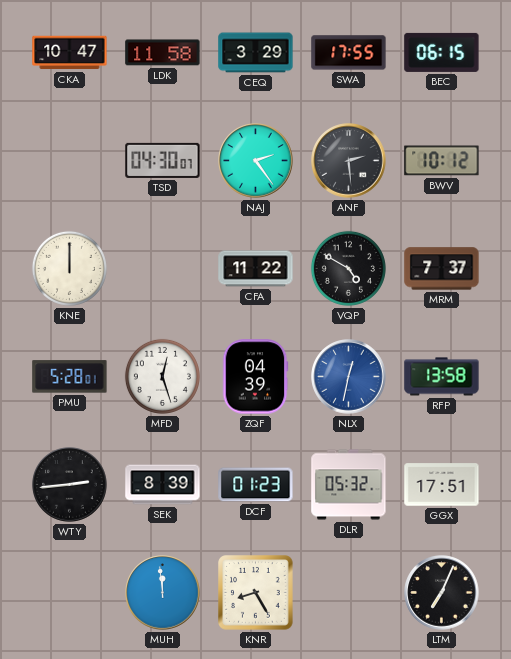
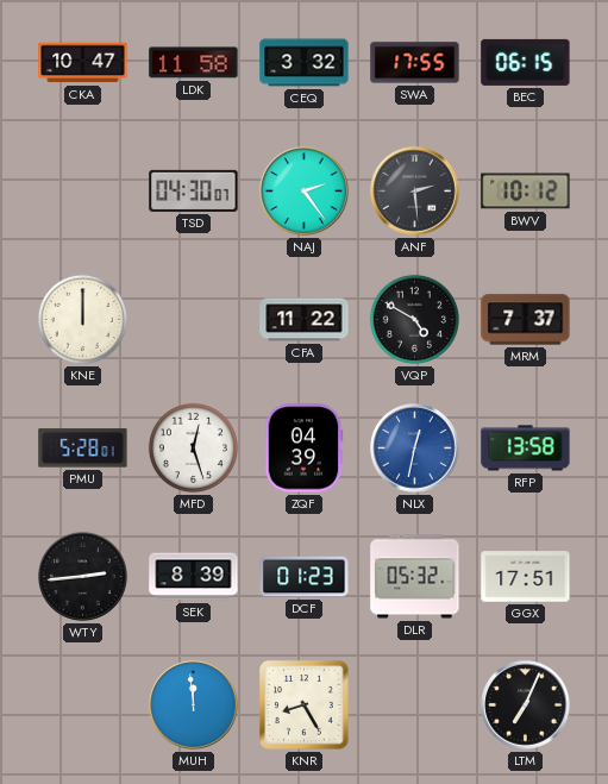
CEQ: 3:29 -> 3:32
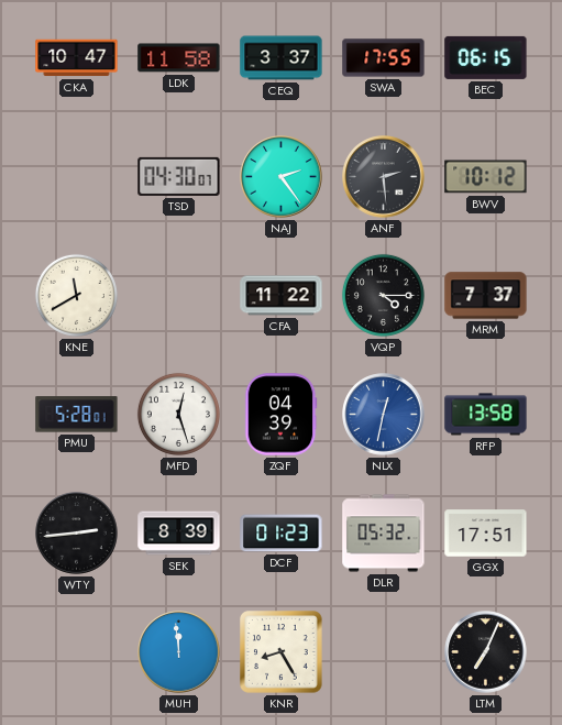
CEQ: 3:32 -> 3:37
KNE: 12:00 -> 11:40
VQP: 4:50 -> 4:15
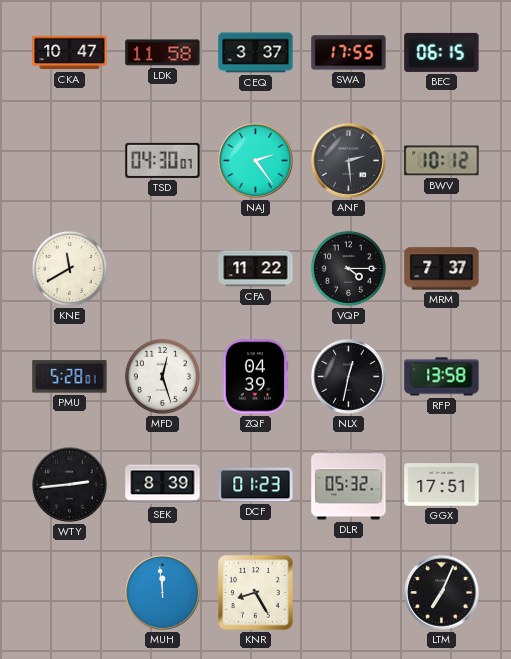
NLX dial: blue -> black
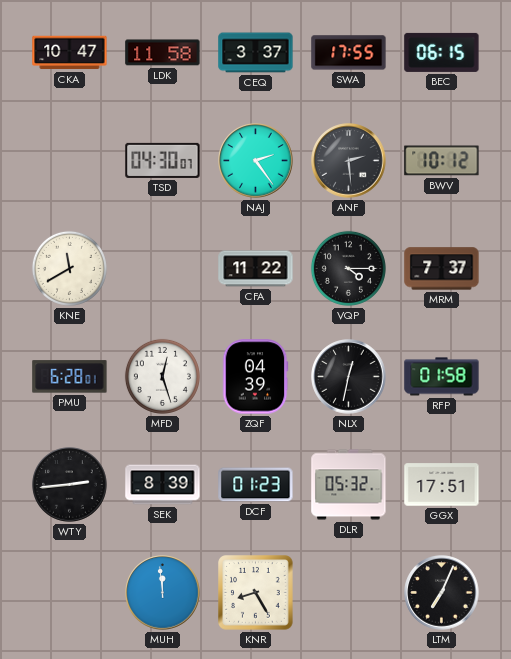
PMU: 5:28 -> 6:28
RFP: 13:58 -> 01:58
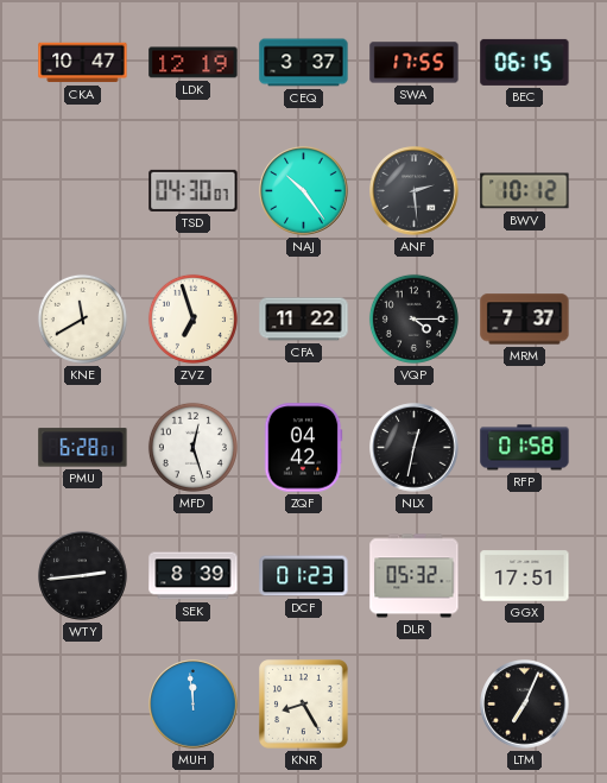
LDK: 11:58 -> 12:19
NAJ: 2:24 -> 10:24
ZVZ: none -> 6:57
ZQF: 04:39 -> 04:42
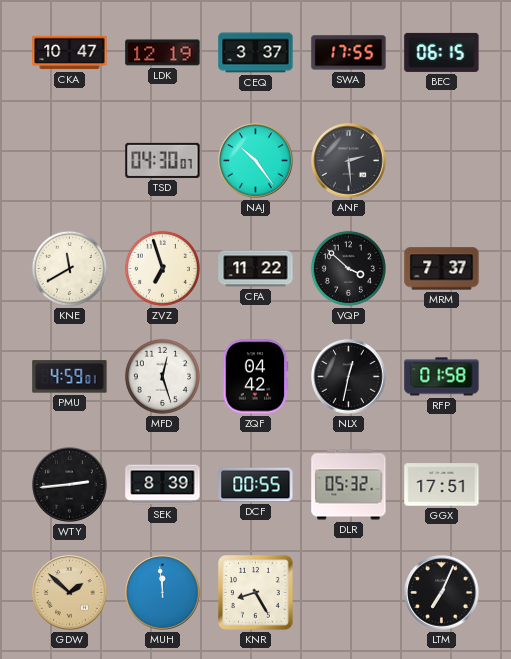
BWV: 10:12 -> none
VQP: 4:15 -> 3:52
PMU: 6:28 -> 4:59
DCF: 01:23 -> 00:55
GDW: none -> 1:52
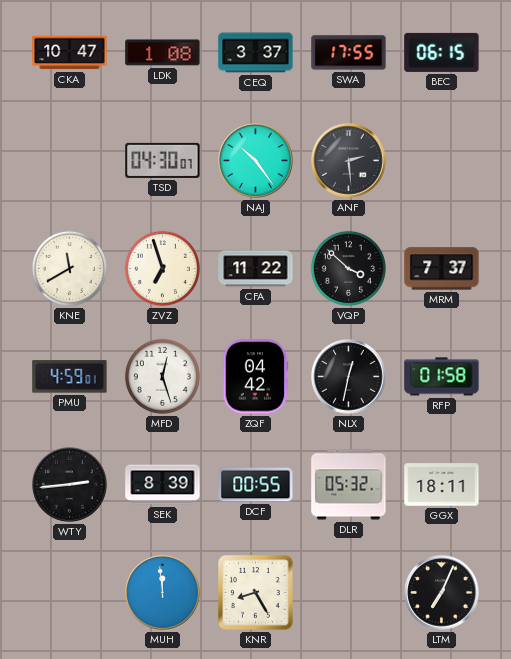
LDK: 12:19 -> 1:08
GGX: 17:51 -> 18:11
GDW: 1:52 -> none
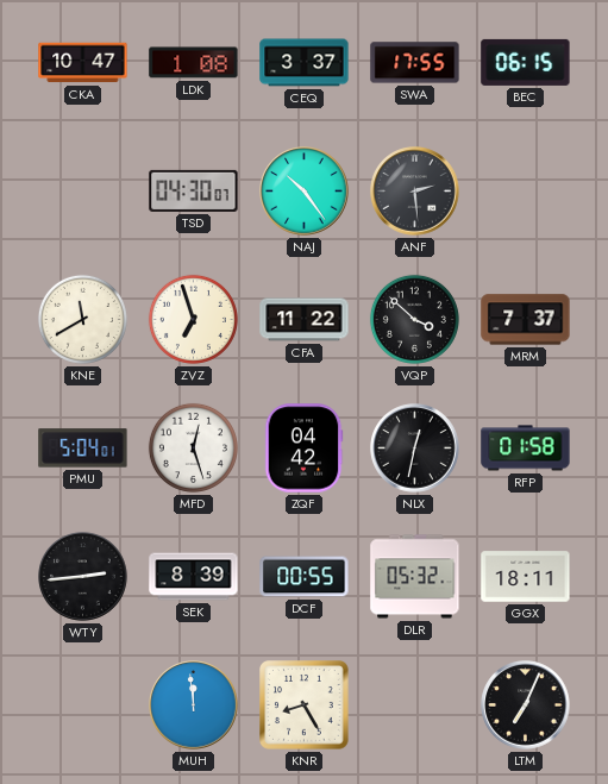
PMU: 4:59 -> 5:04
